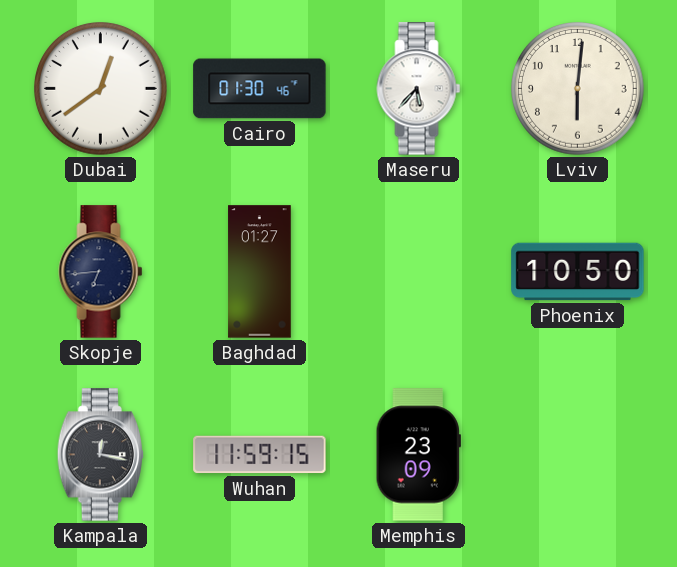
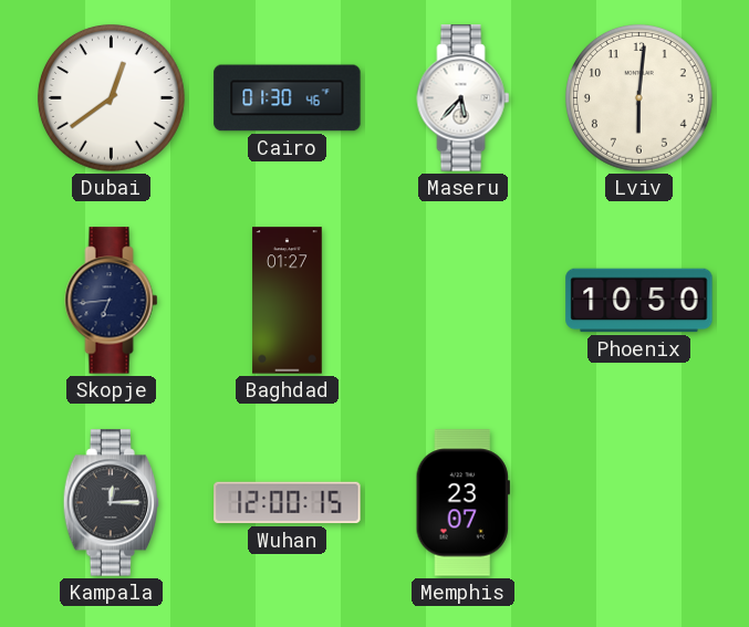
Kampala: 12:17 -> 12:15
Wuhan: 11:59 -> 12:00
Memphis: 23:09 -> 23:07
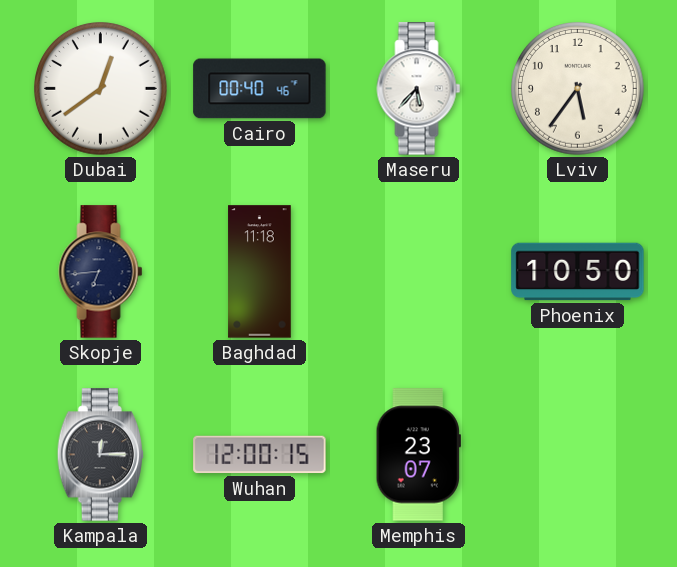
Cairo: 01:30 -> 00:40
Lviv: 6:01 -> 5:36
Baghdad: 01:27 -> 11:18
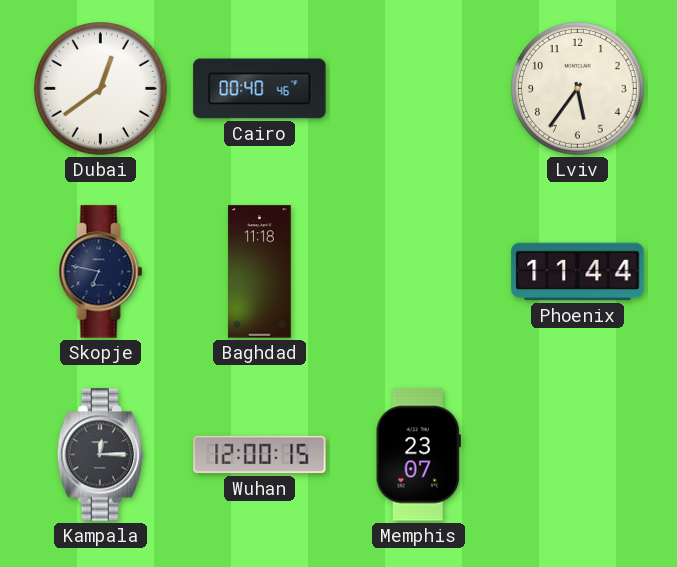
Maseru: 5:37 -> none
Skopje: 6:44 -> 6:47
Phoenix: 10:50 -> 11:44
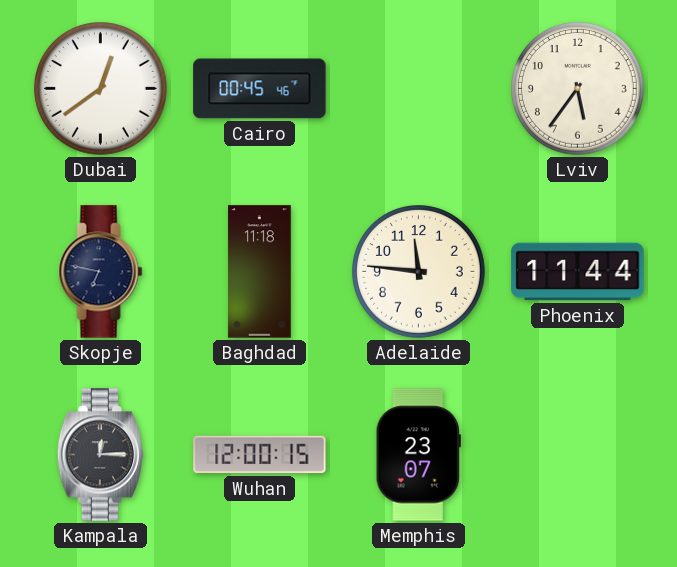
Cairo: 00:40 -> 00:45
Adelaide: none -> 11:46
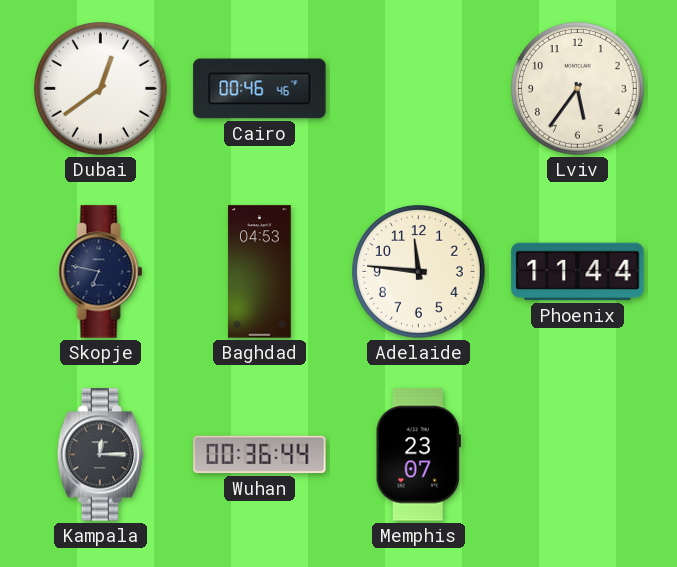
Cairo: 00:45 -> 00:46
Baghdad: 11:18 -> 04:53
Wuhan: 12:00 -> 00:36
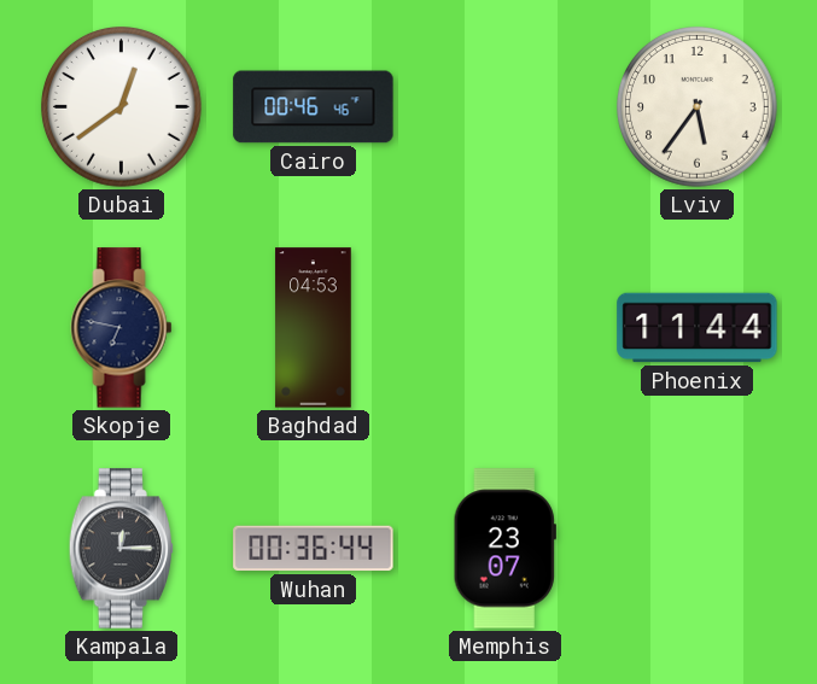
Adelaide: 11:46 -> none
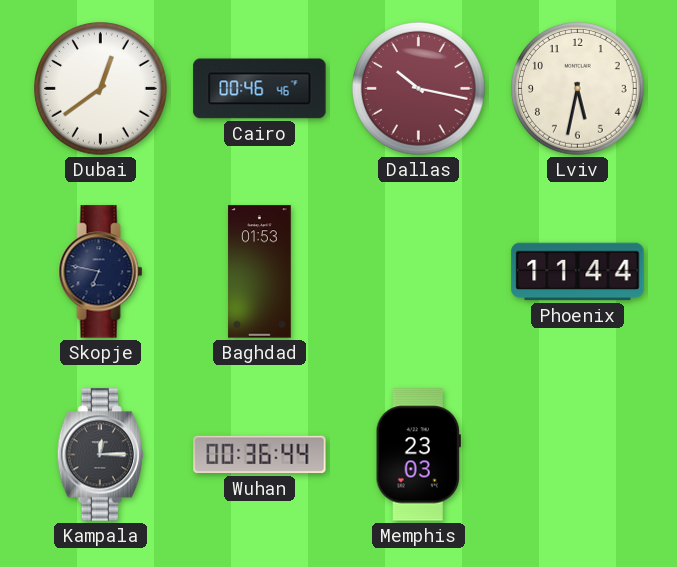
Dallas: none -> 10:17
Lviv: 5:36 -> 5:32
Baghdad: 04:53 -> 01:53
Memphis: 23:07 -> 23:03
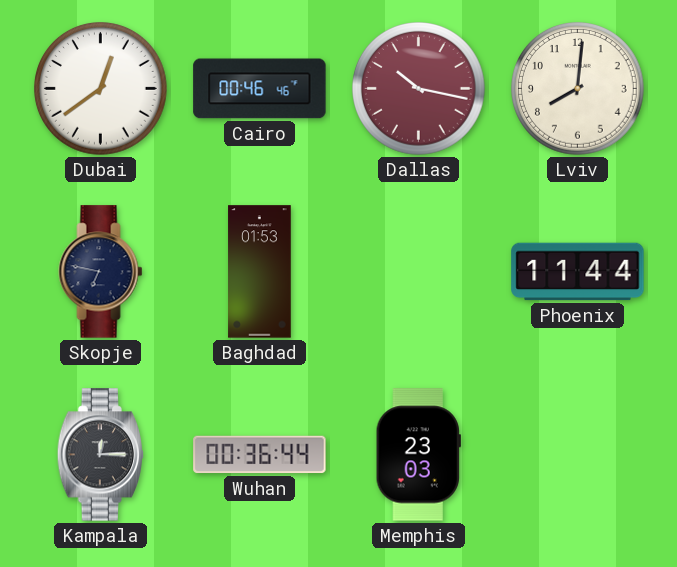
Lviv: 5:32 -> 8:01
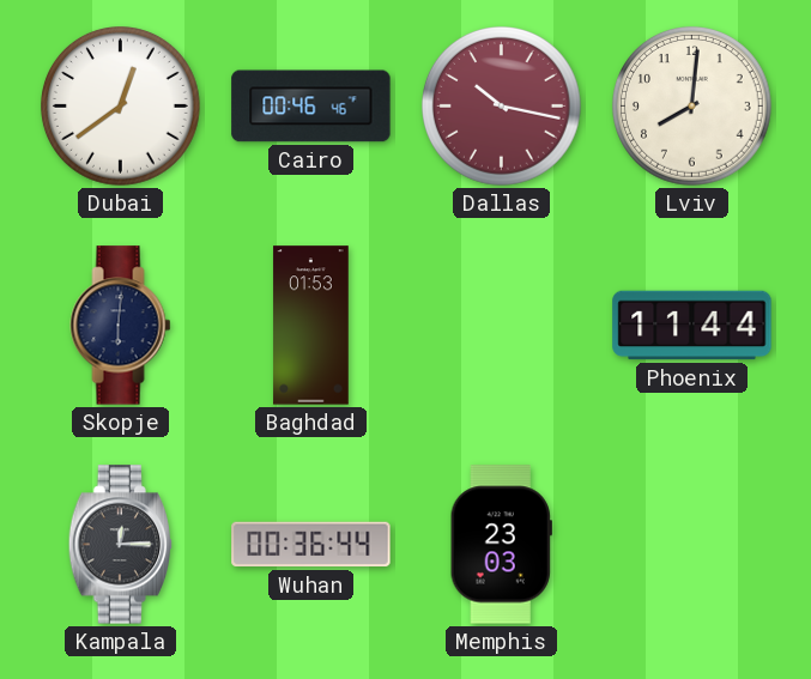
Skopje: 6:47 -> 6:01
